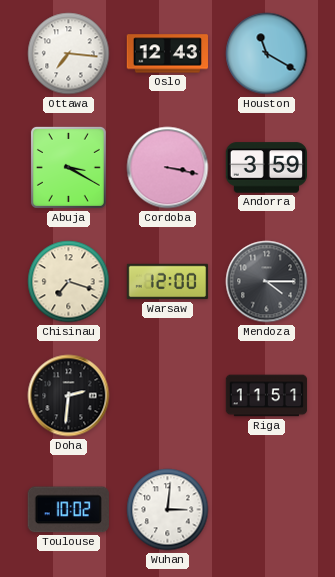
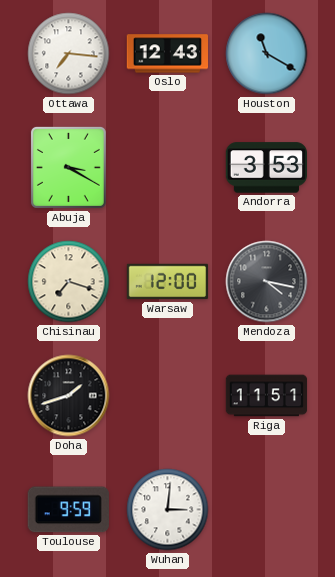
Cordoba: 3:17 -> none
Andorra: 3:59 -> 3:53
Mendoza: 4:15 -> 4:17
Doha: 2:31 -> 1:42
Toulouse: 10:02 -> 9:59
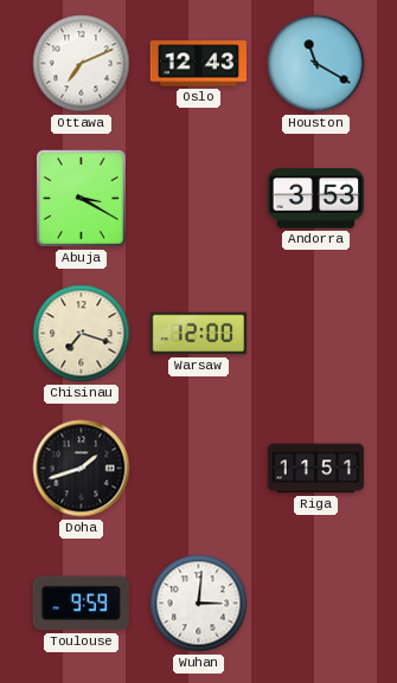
Ottawa: 7:16 -> 7:11
Mendoza: 4:17 -> none
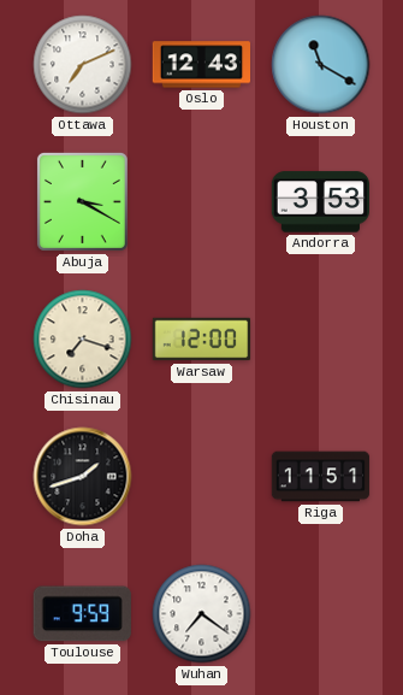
Wuhan: 3:01 -> 7:21
